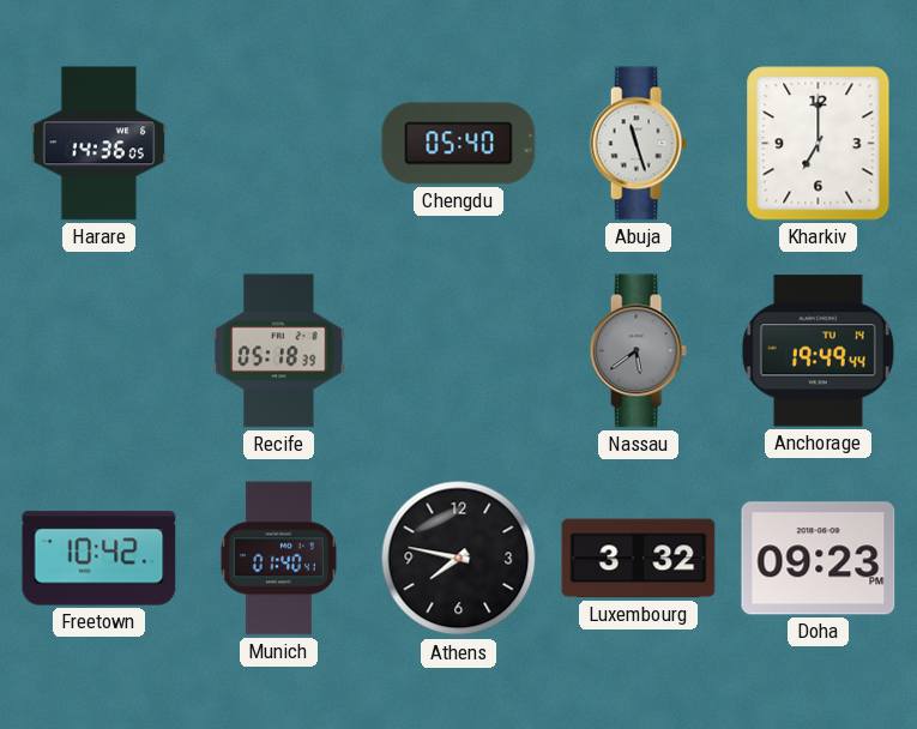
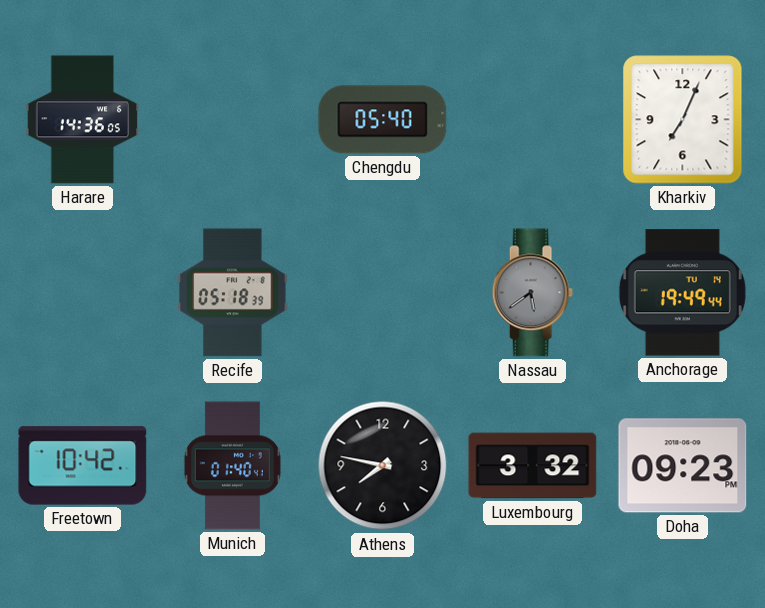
Abuja: 11:27 -> none
Kharkiv: 7:00 -> 7:04
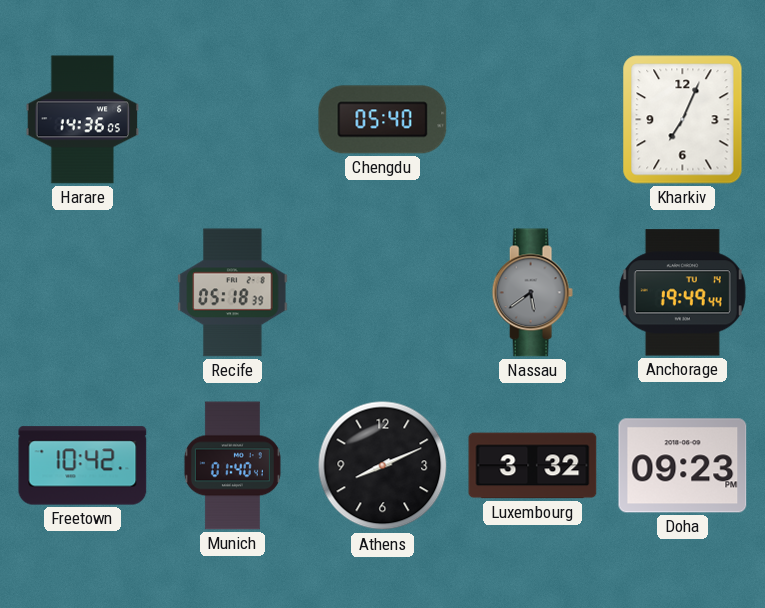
Athens: 7:47 -> 8:11
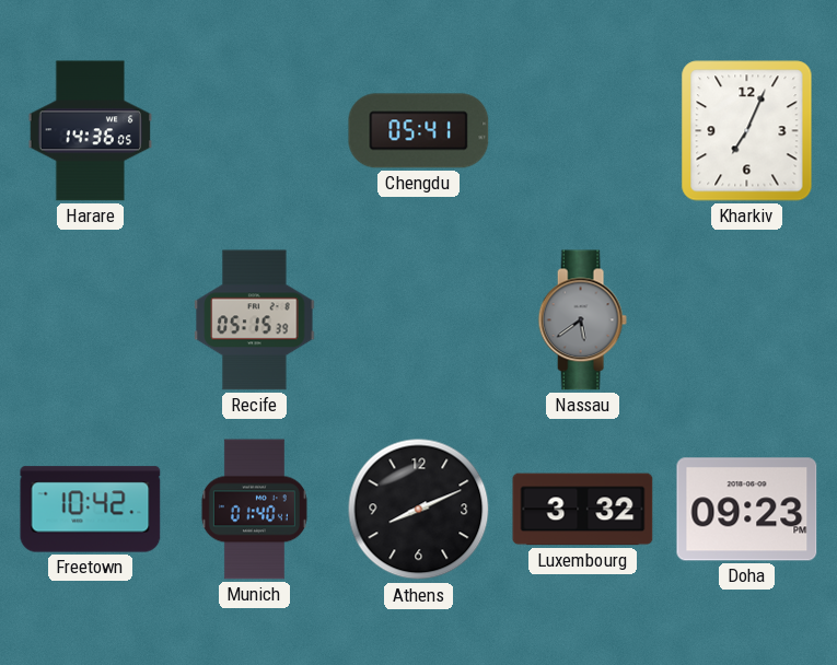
Chengdu: 05:40 -> 05:41
Recife: 05:18 -> 05:15
Anchorage: 19:49 -> none
